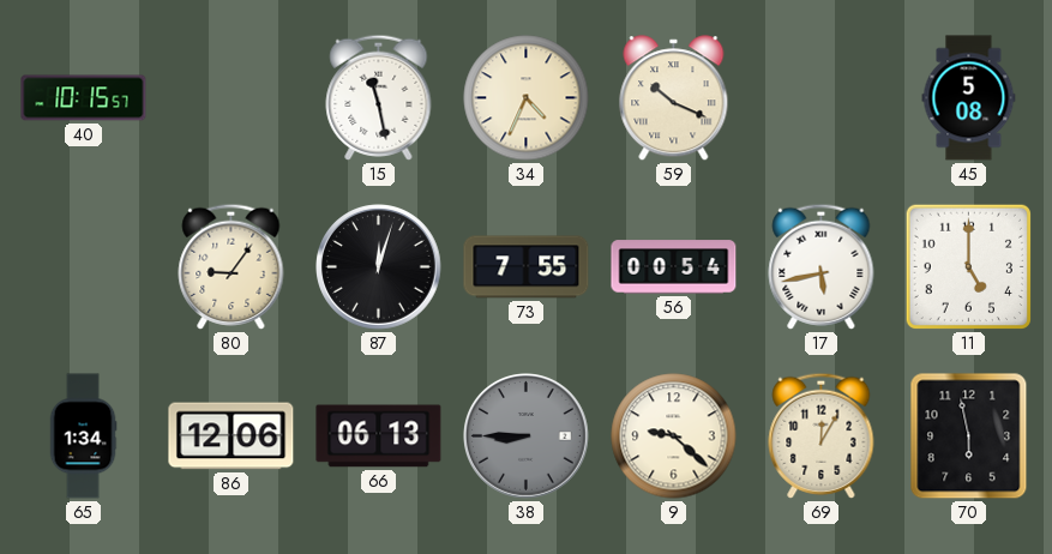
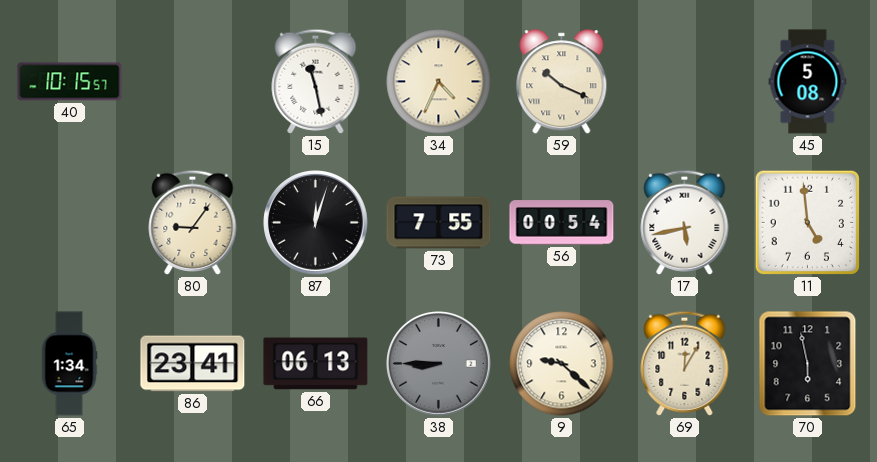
11: 5:00 -> 4:59
86: 12:06 -> 23:41
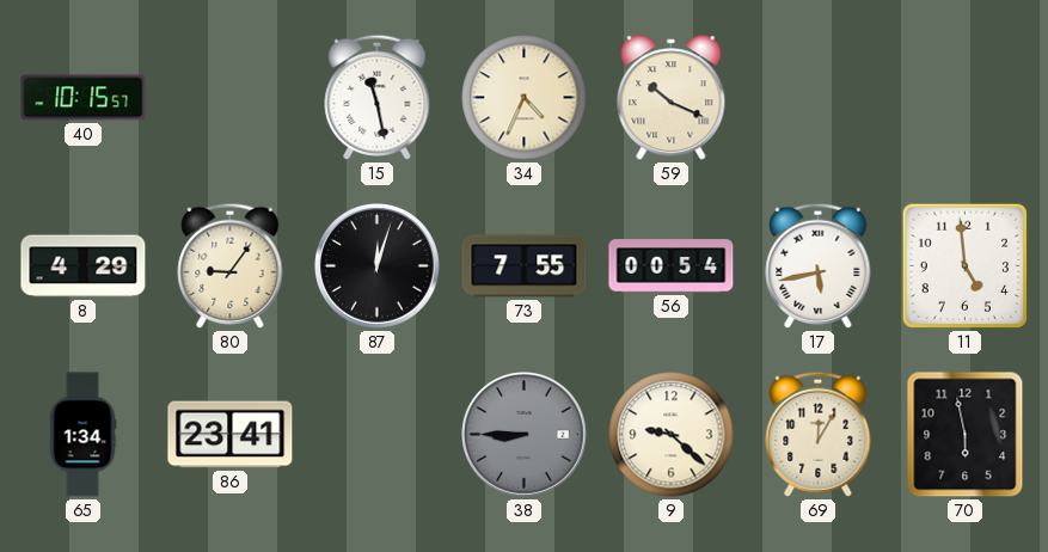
45: 5:08 -> none
8: none -> 4:29
66: 06:13 -> none
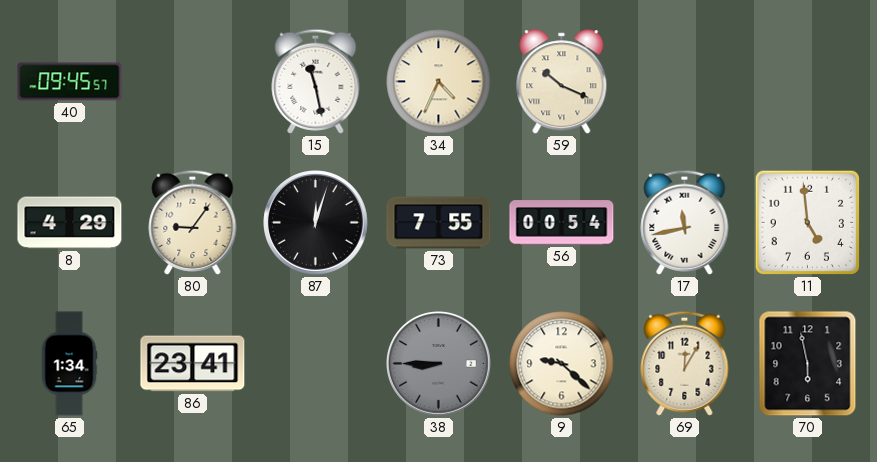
40: 10:15 -> 09:45
17: 5:43 -> 11:43
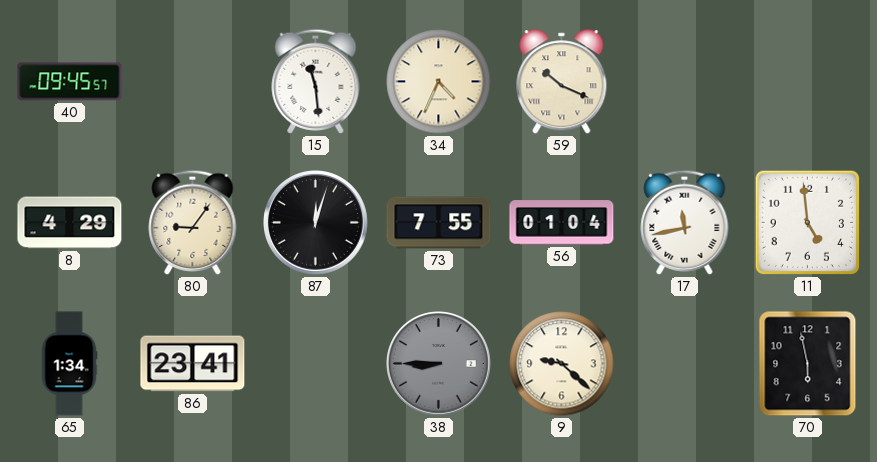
15: 11:28 -> 11:29
56: 00:54 -> 01:04
69: 12:05 -> none
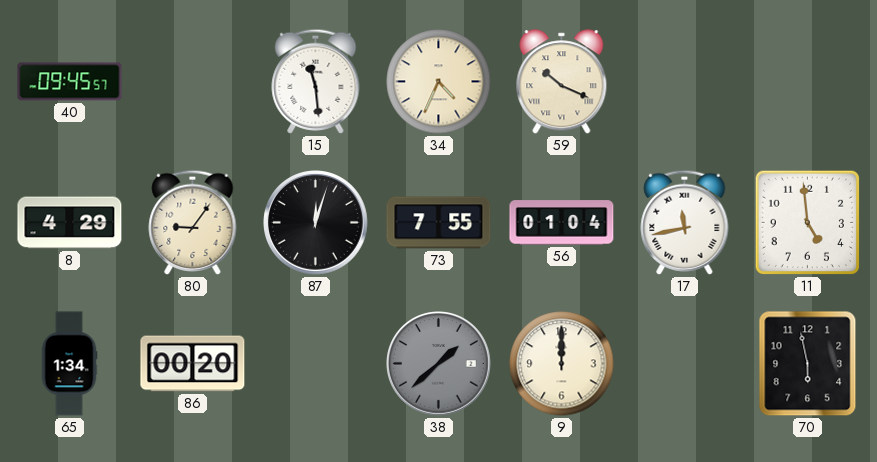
86: 23:41 -> 00:20
38: 8:45 -> 1:38
9: 9:22 -> 12:00
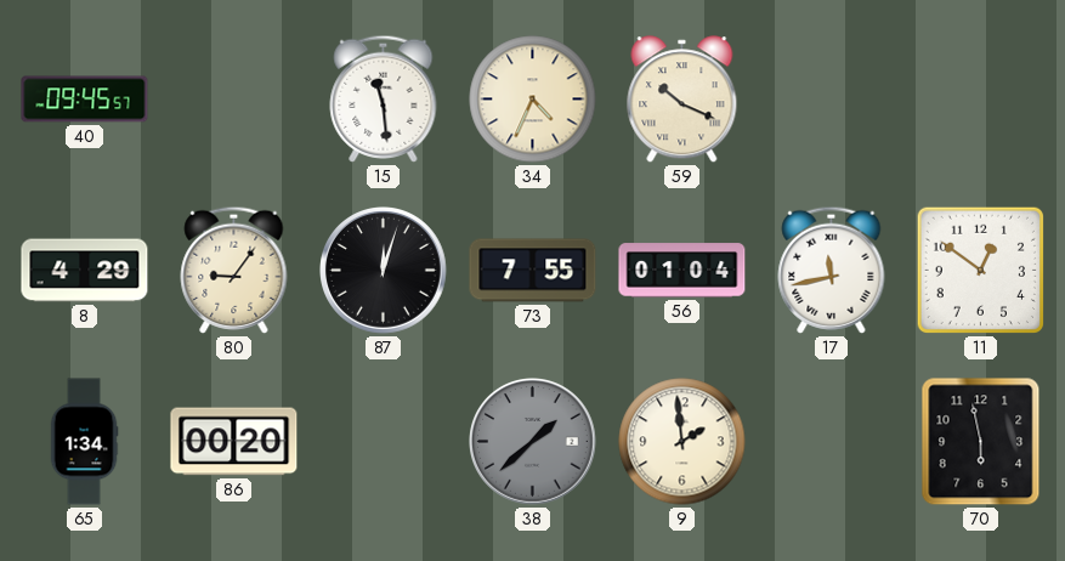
11: 4:59 -> 12:51
9: 12:00 -> 1:59
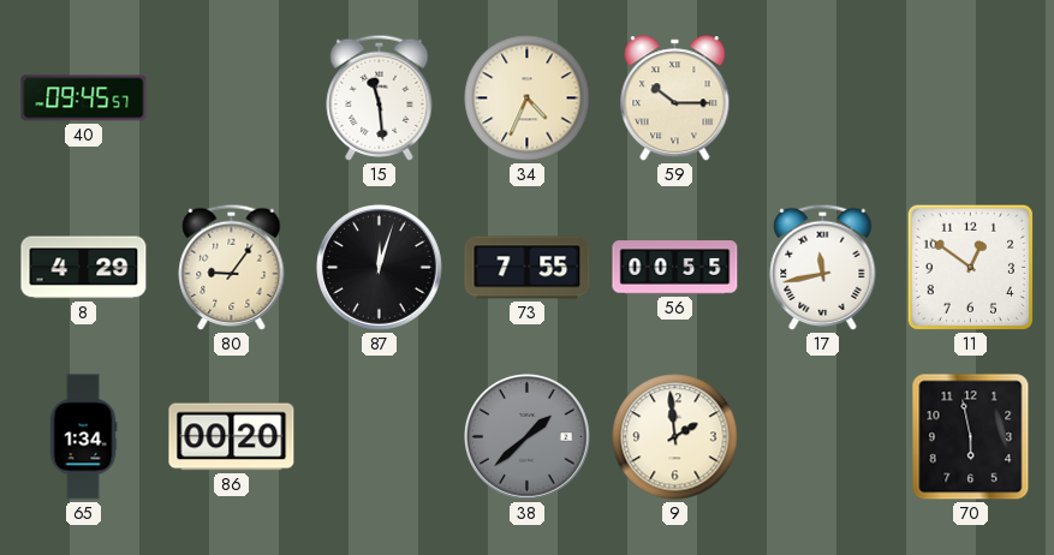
59: 10:19 -> 10:15
56: 01:04 -> 00:55
